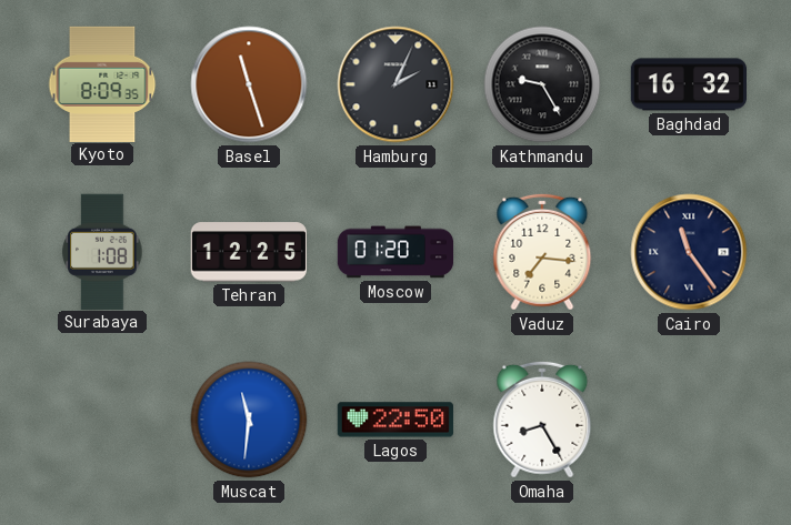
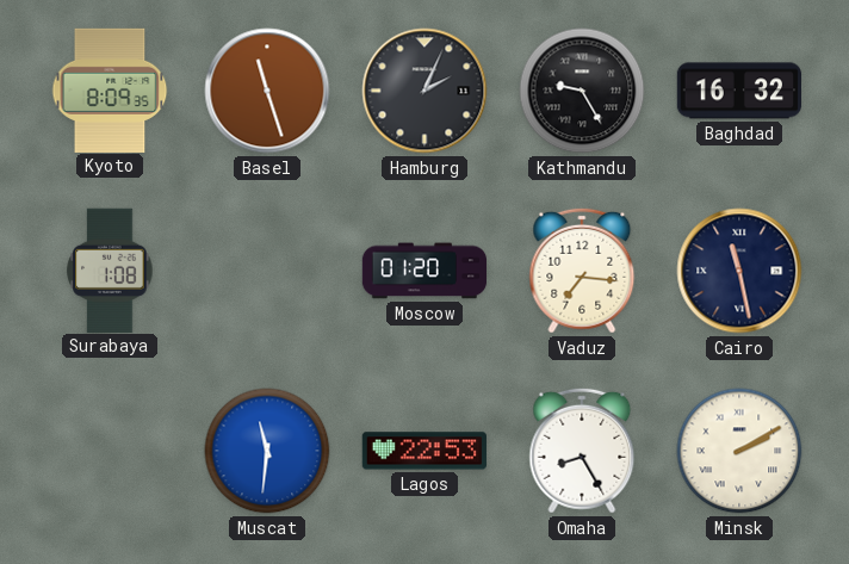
Tehran: 12:25 -> none
Cairo: 11:24 -> 11:28
Lagos: 22:50 -> 22:53
Minsk: none -> 2:10
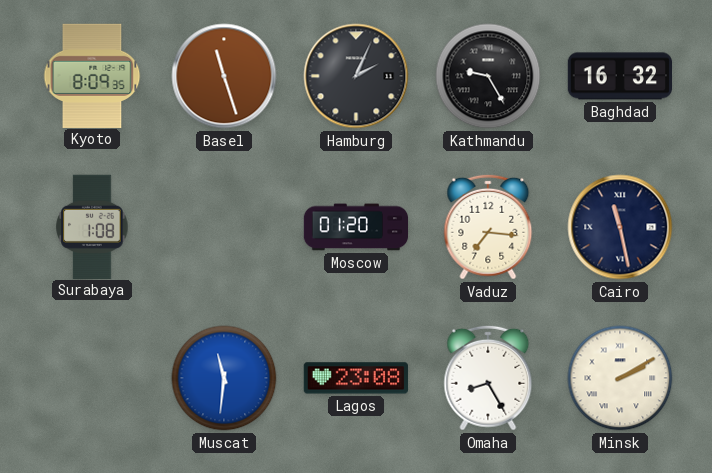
Lagos: 22:53 -> 23:08
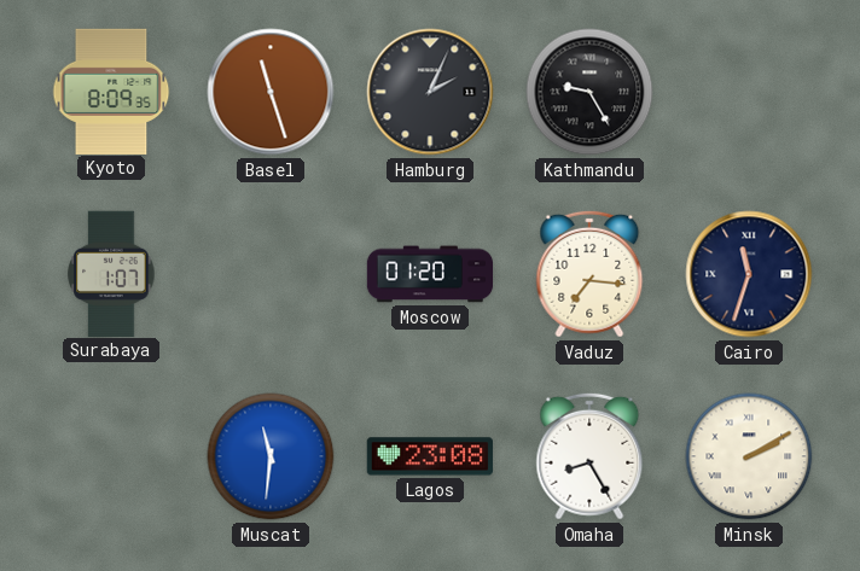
Baghdad: 16:32 -> none
Surabaya: 1:08 -> 1:07
Cairo: 11:28 -> 11:33
